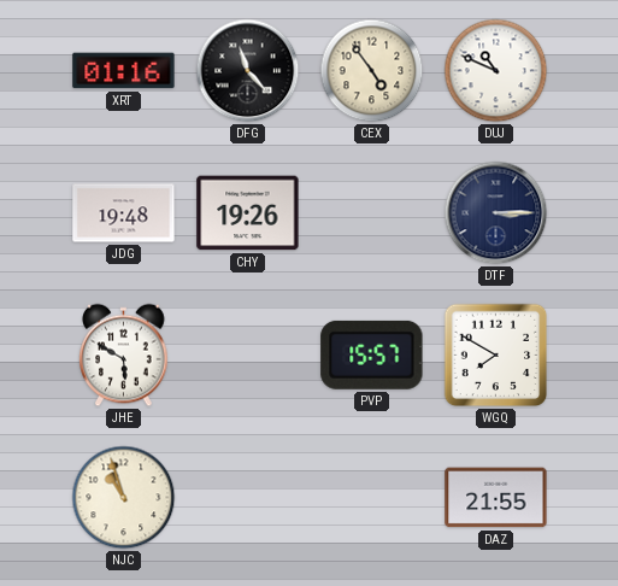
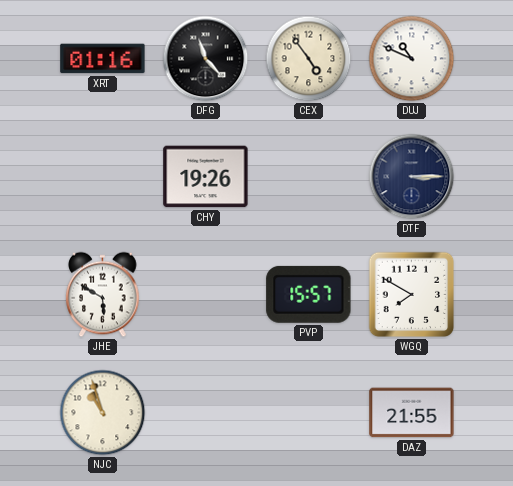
JDG: 19:48 -> none
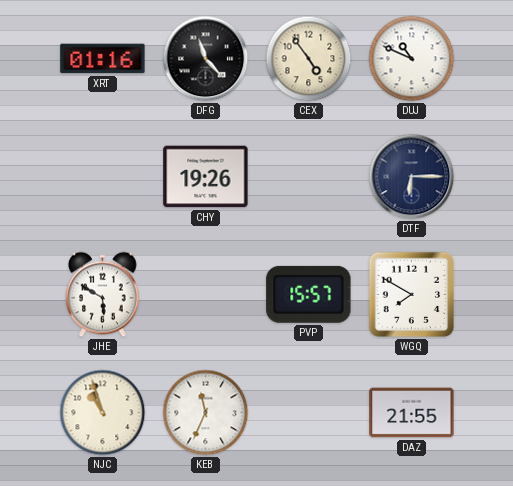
DTF: 3:15 -> 6:15
KEB: none -> 11:34
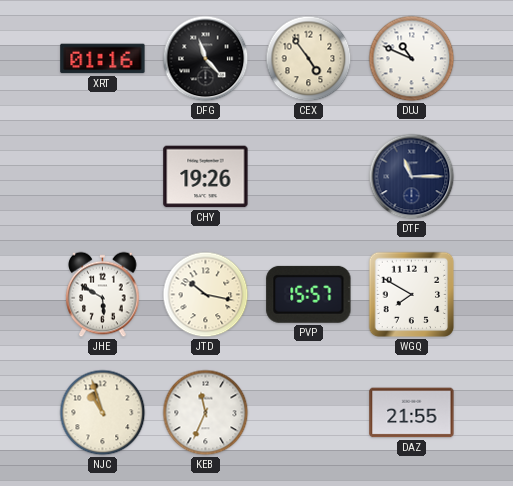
DTF: 6:15 -> 11:15
JTD: none -> 10:17
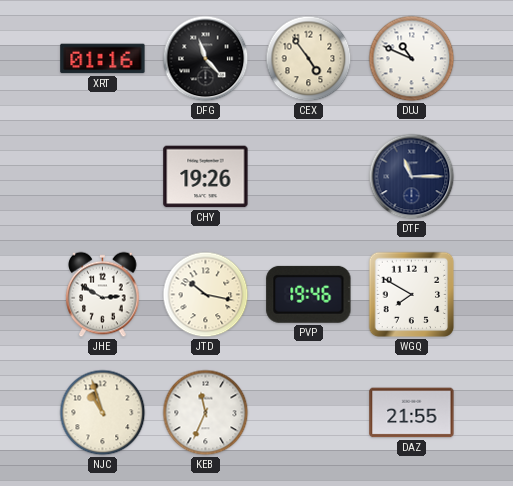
JHE: 5:50 -> 2:50
PVP: 15:57 -> 19:46
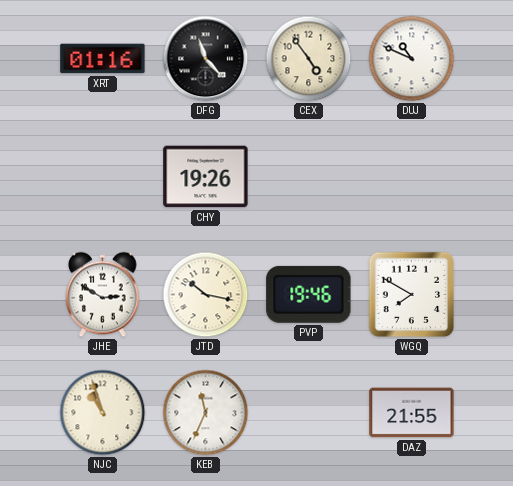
DTF: 11:15 -> none
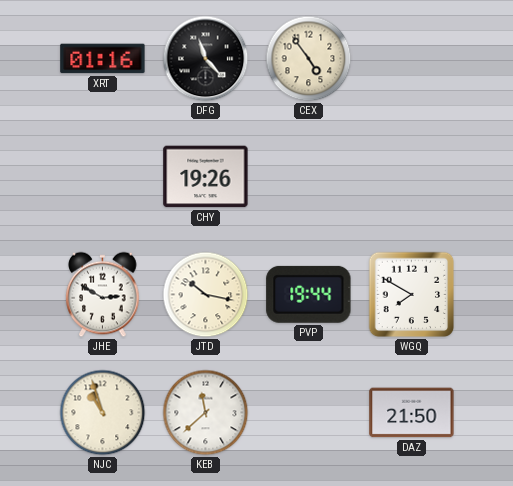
DUJ: 10:49 -> none
PVP: 19:46 -> 19:44
KEB: 11:34 -> 11:38
DAZ: 21:55 -> 21:50
